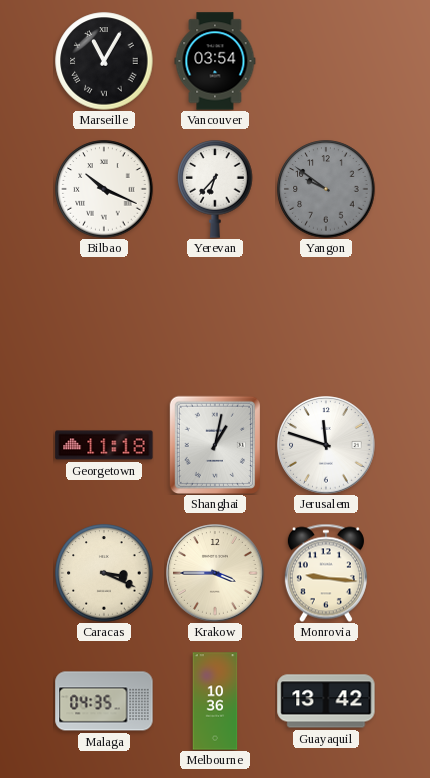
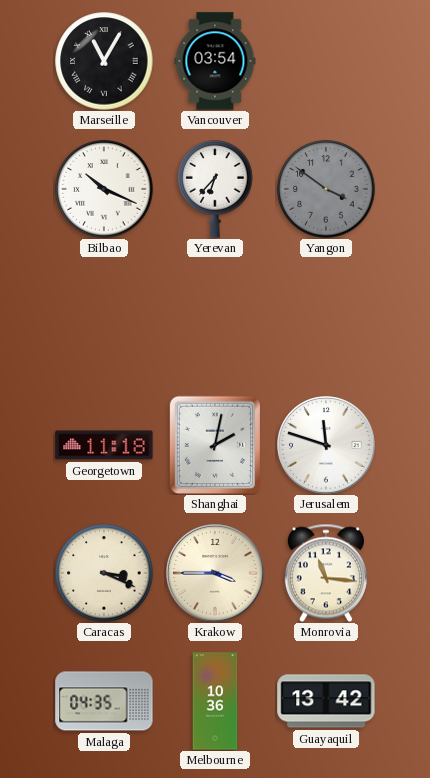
Yangon: 9:51 -> 3:51
Shanghai: 1:02 -> 2:02
Monrovia: 9:16 -> 11:16
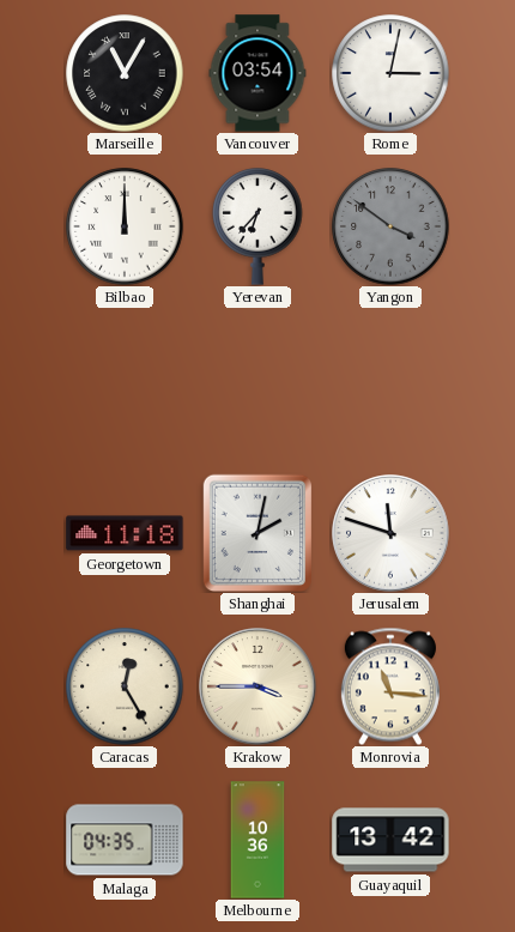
Rome: none -> 3:02
Bilbao: 10:19 -> 12:00
Caracas: 3:19 -> 12:25
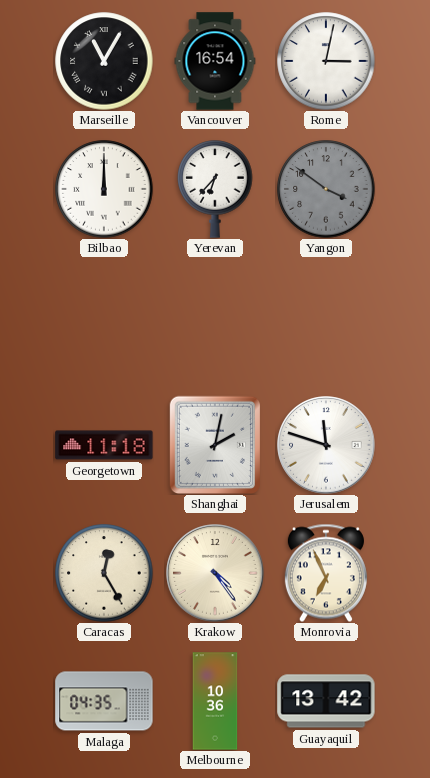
Vancouver: 03:54 -> 16:54
Krakow: 3:45 -> 4:24
Monrovia: 11:16 -> 6:56
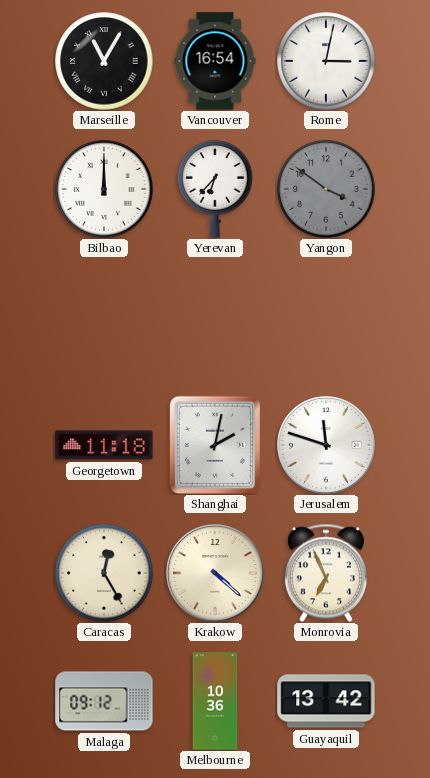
Krakow: 4:24 -> 4:22
Malaga: 04:35 -> 09:12
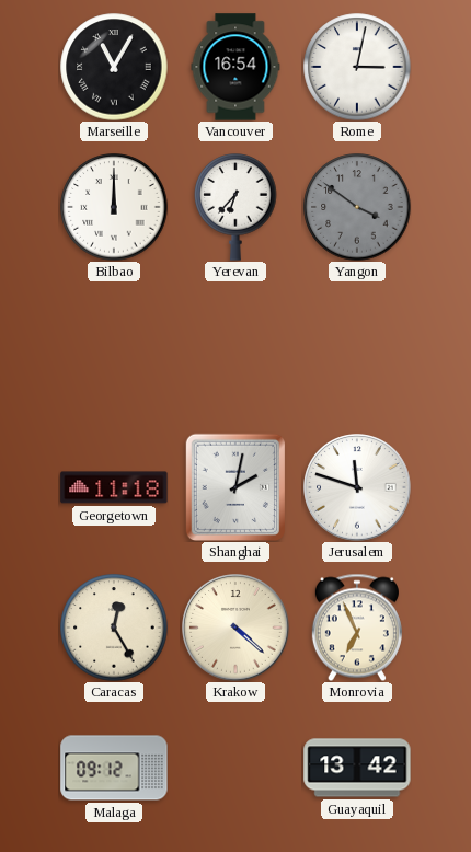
Melbourne: 10:36 -> none
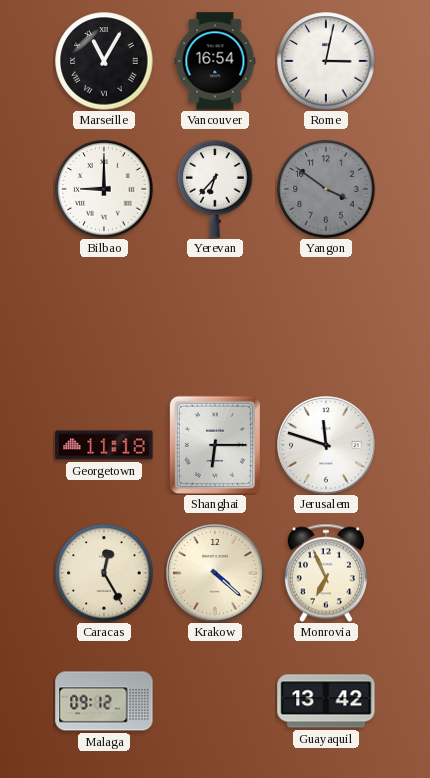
Bilbao: 12:00 -> 9:00
Shanghai: 2:02 -> 6:15
